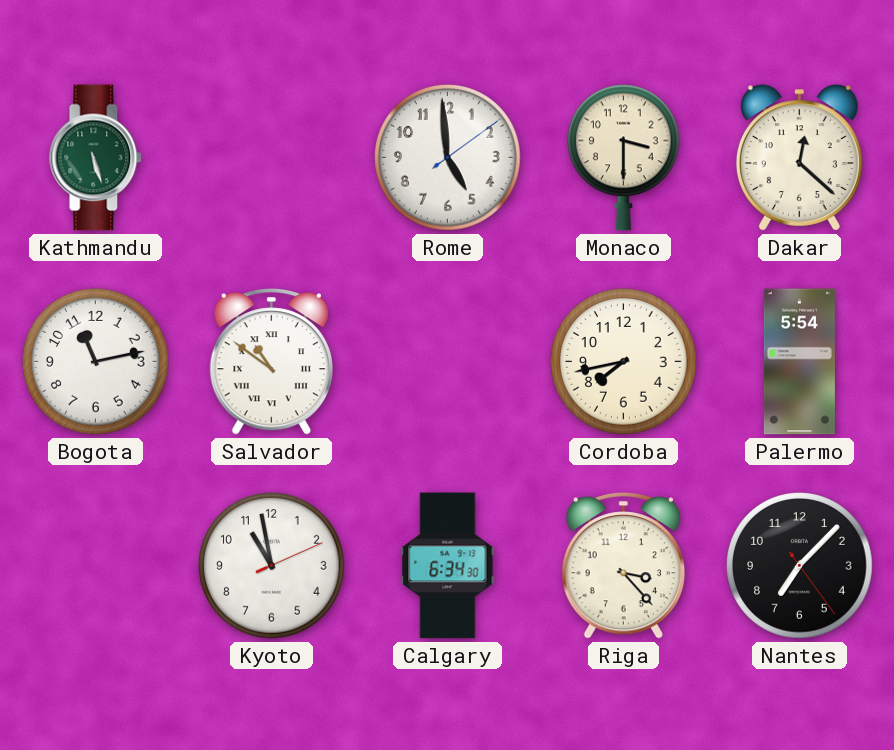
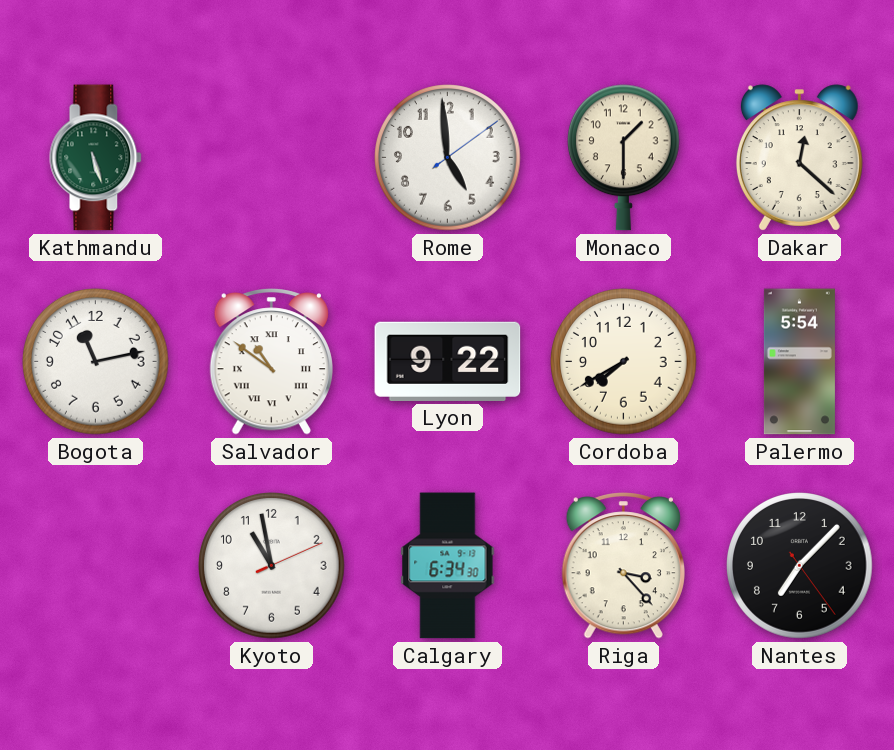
Monaco: 3:30 -> 1:30
Lyon: none -> 9:22
Cordoba: 7:43 -> 7:40
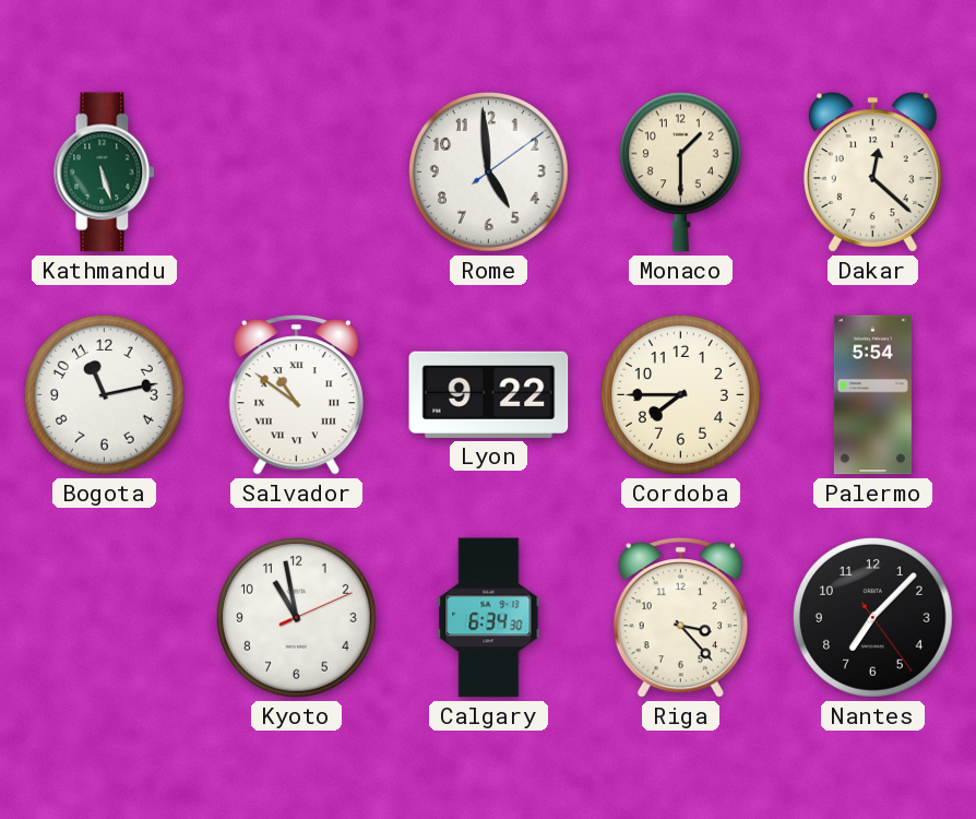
Cordoba: 7:40 -> 7:45
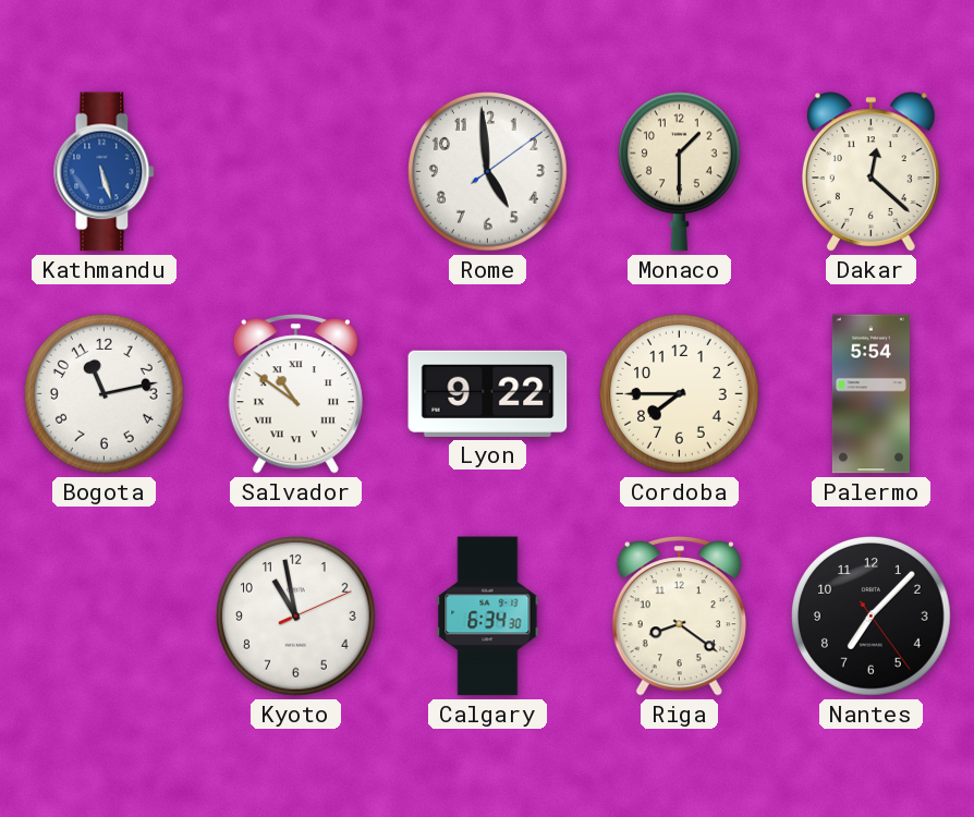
Kathmandu dial: green -> blue
Riga: 3:23 -> 8:21
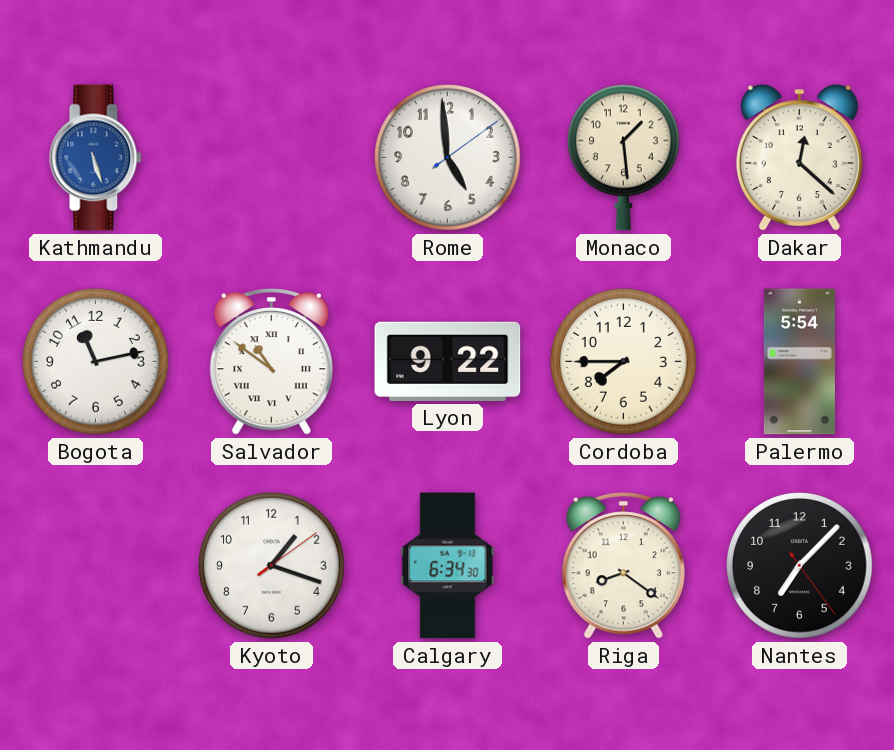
Monaco: 1:30 -> 1:29
Kyoto: 10:58 -> 1:18
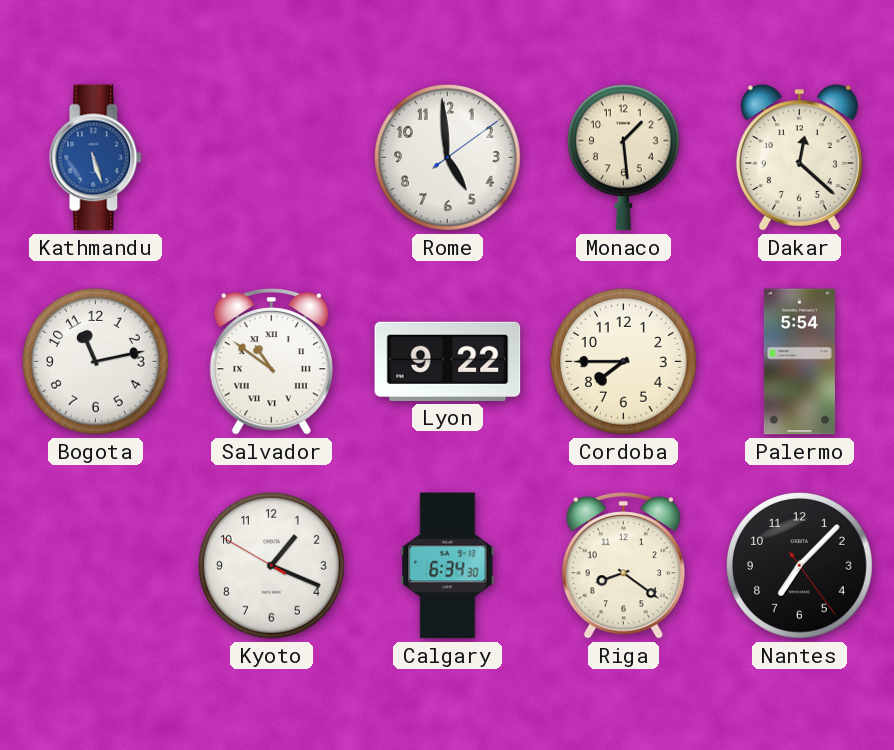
Kyoto: 1:18:09 -> 1:18:50
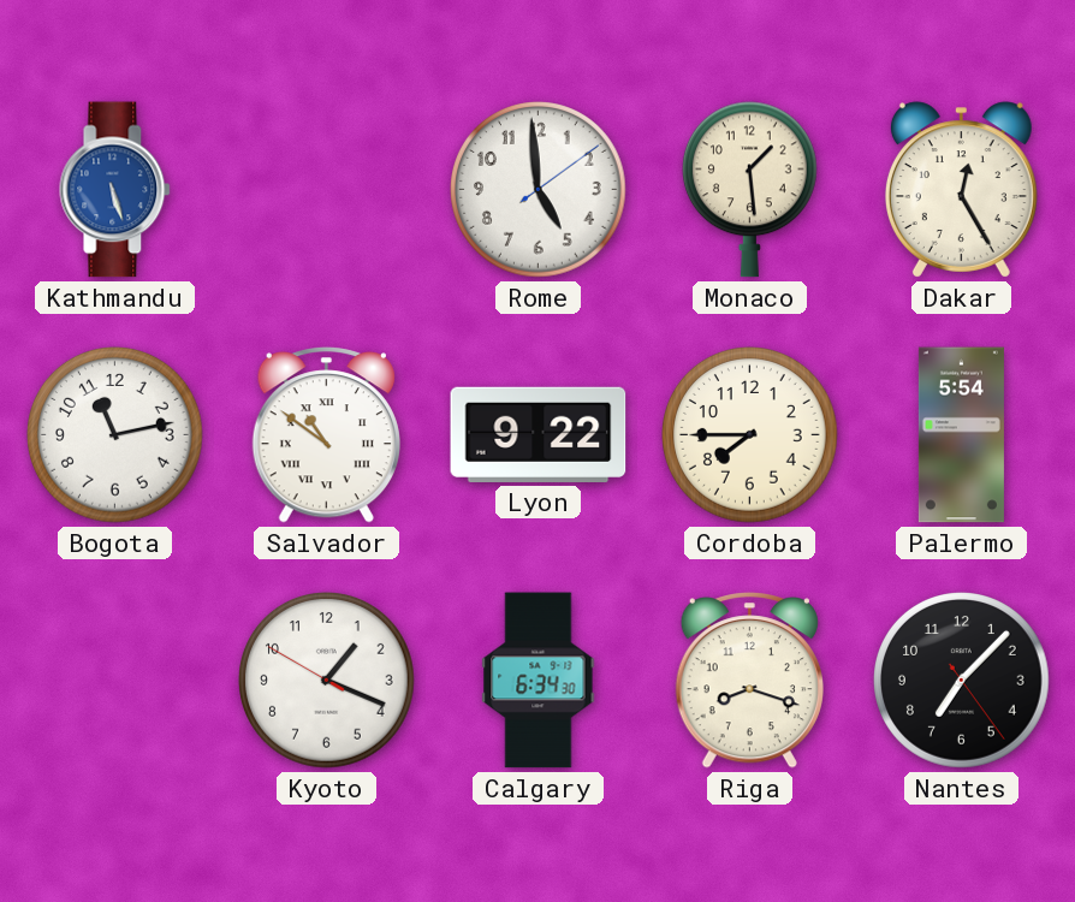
Dakar: 12:22 -> 12:25
Riga: 8:21 -> 8:18
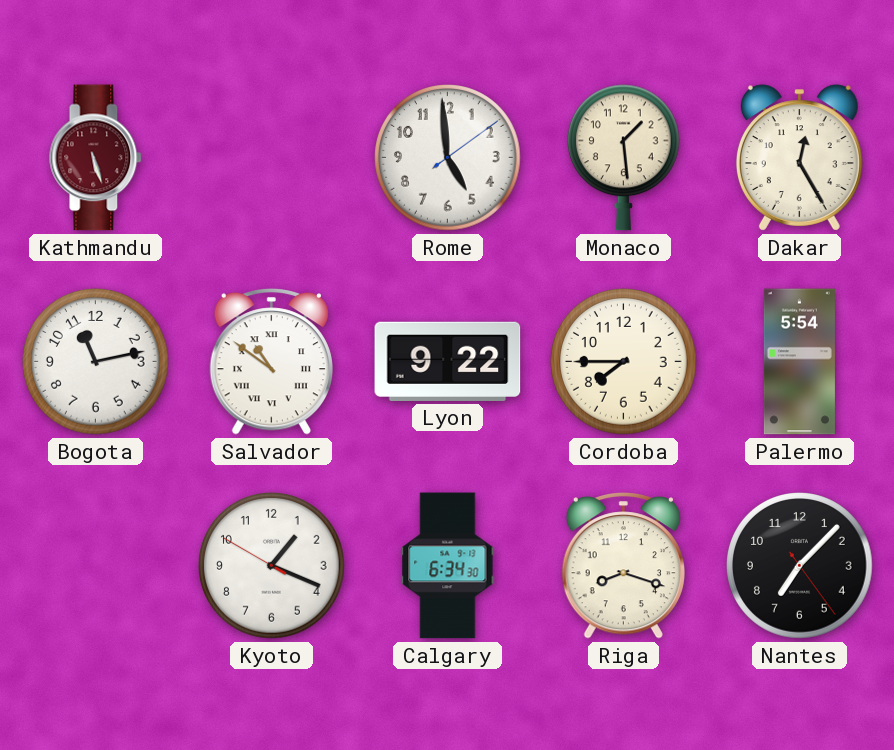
Kathmandu dial: blue -> burgundy
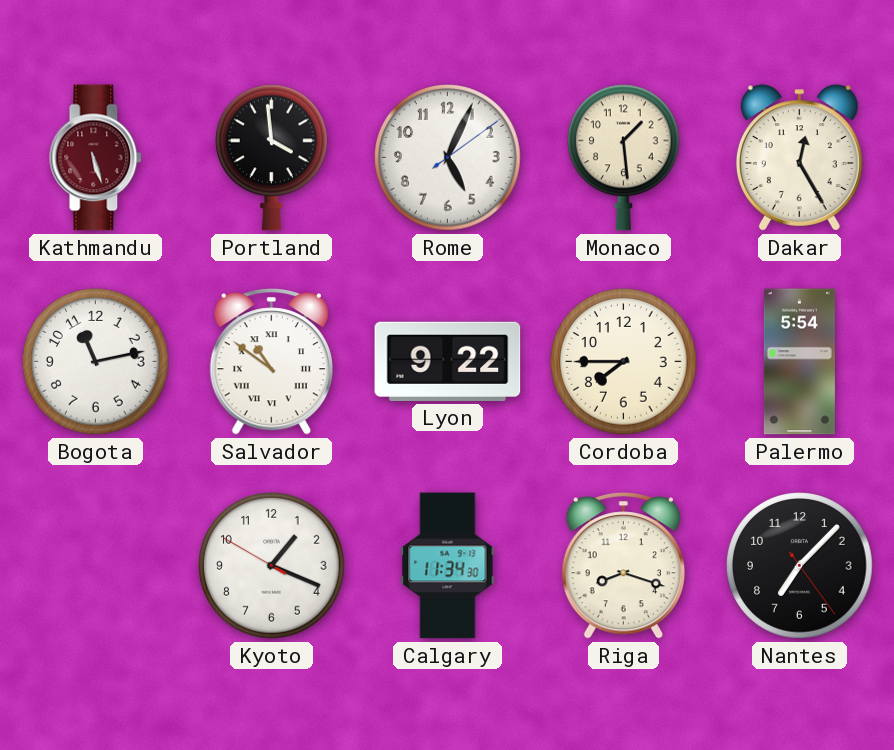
Portland: none -> 3:59
Rome: 4:59 -> 5:04
Calgary: 6:34 -> 11:34
